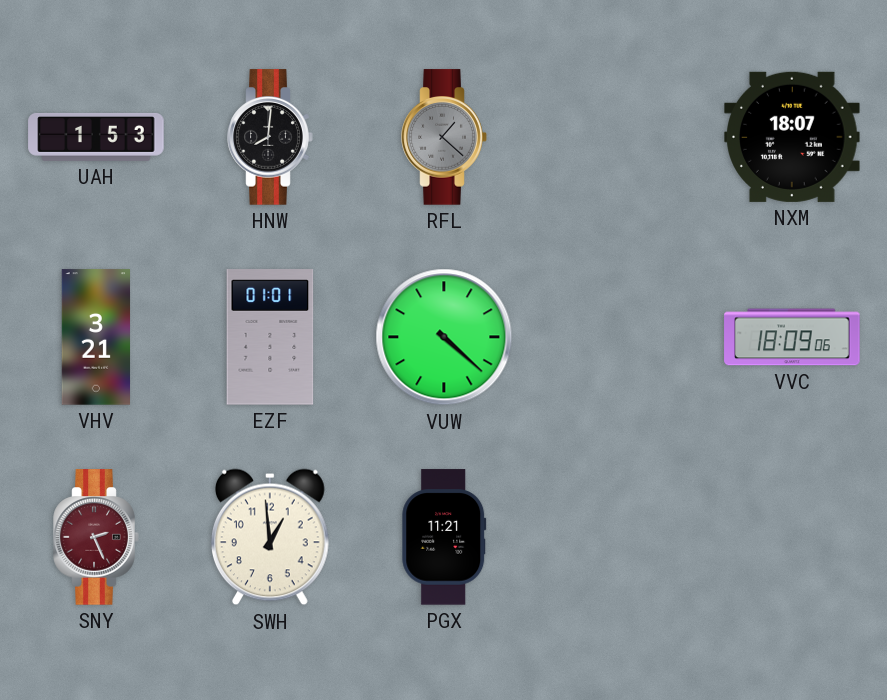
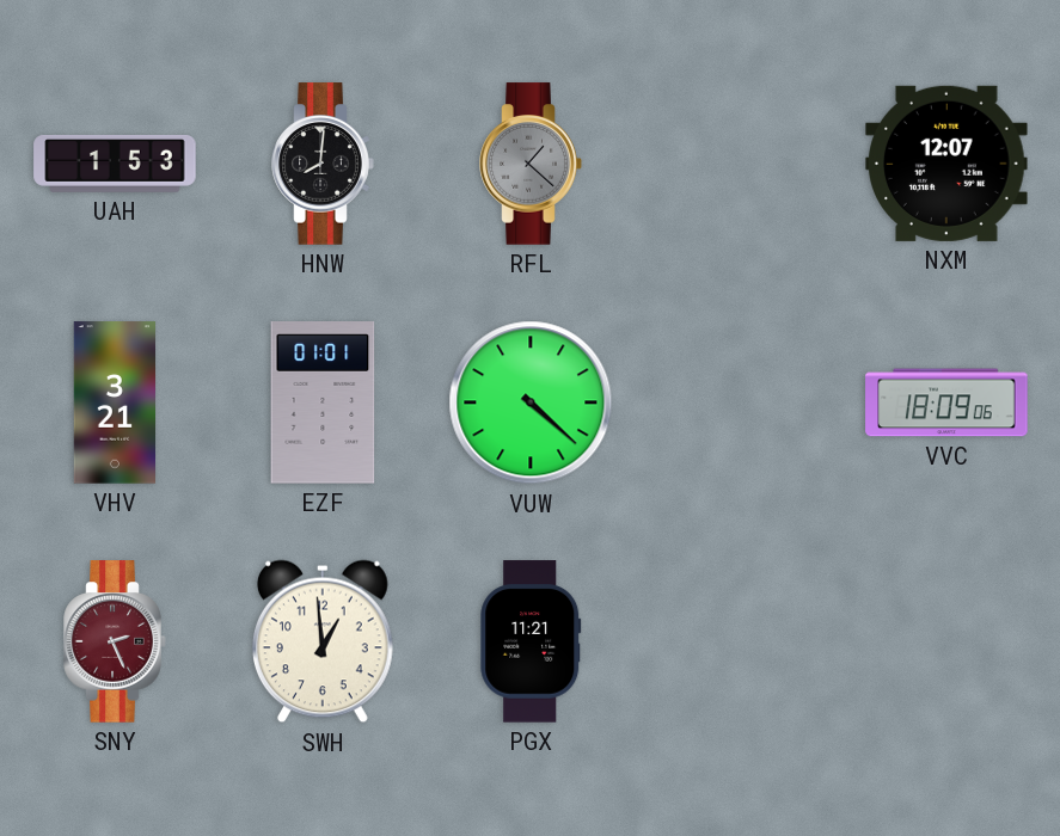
NXM: 18:07 -> 12:07
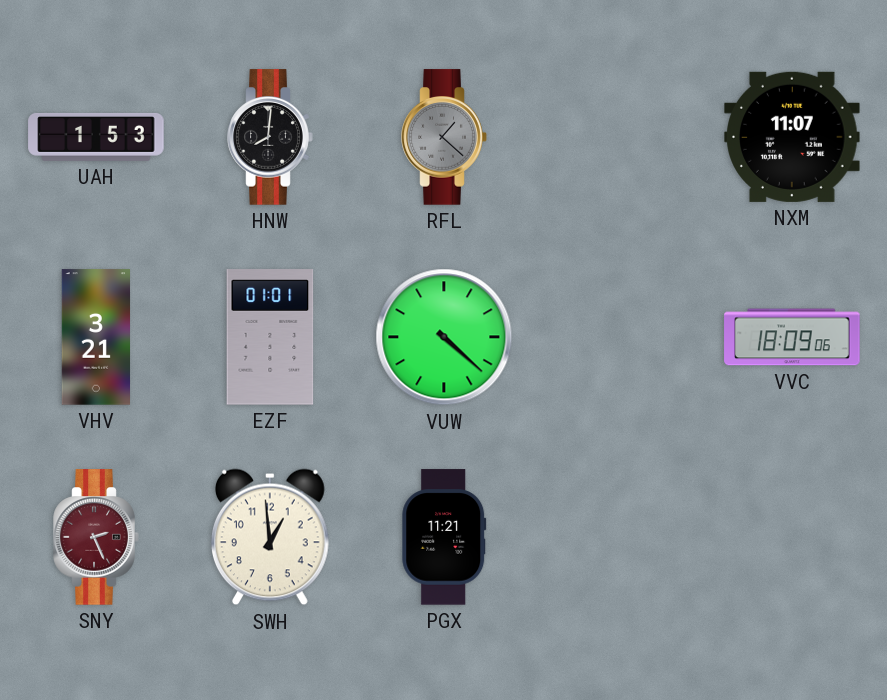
NXM: 12:07 -> 11:07
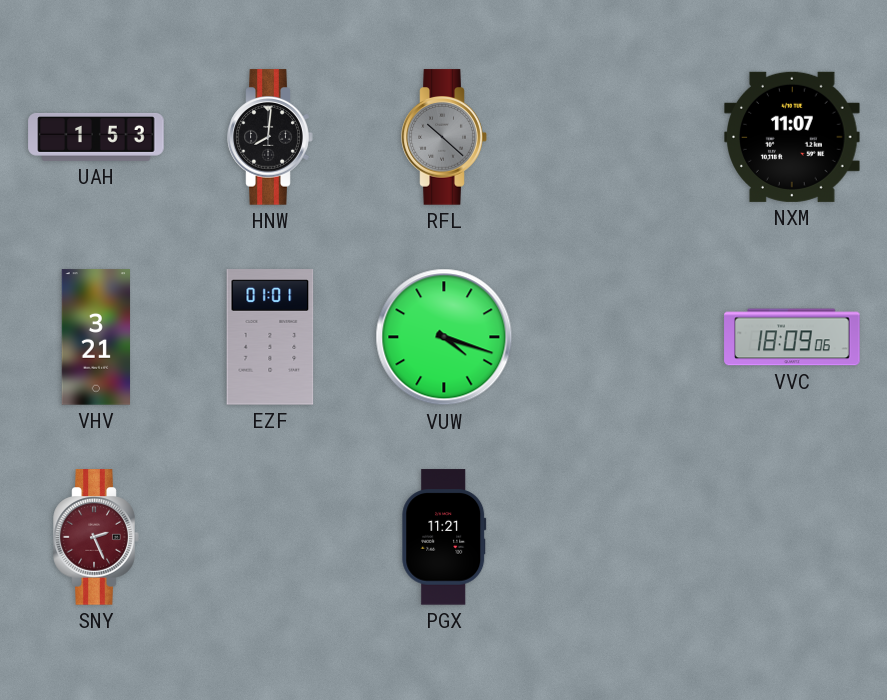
RFL: 1:22 -> 10:22
VUW: 4:22 -> 4:18
SWH: 12:59 -> none
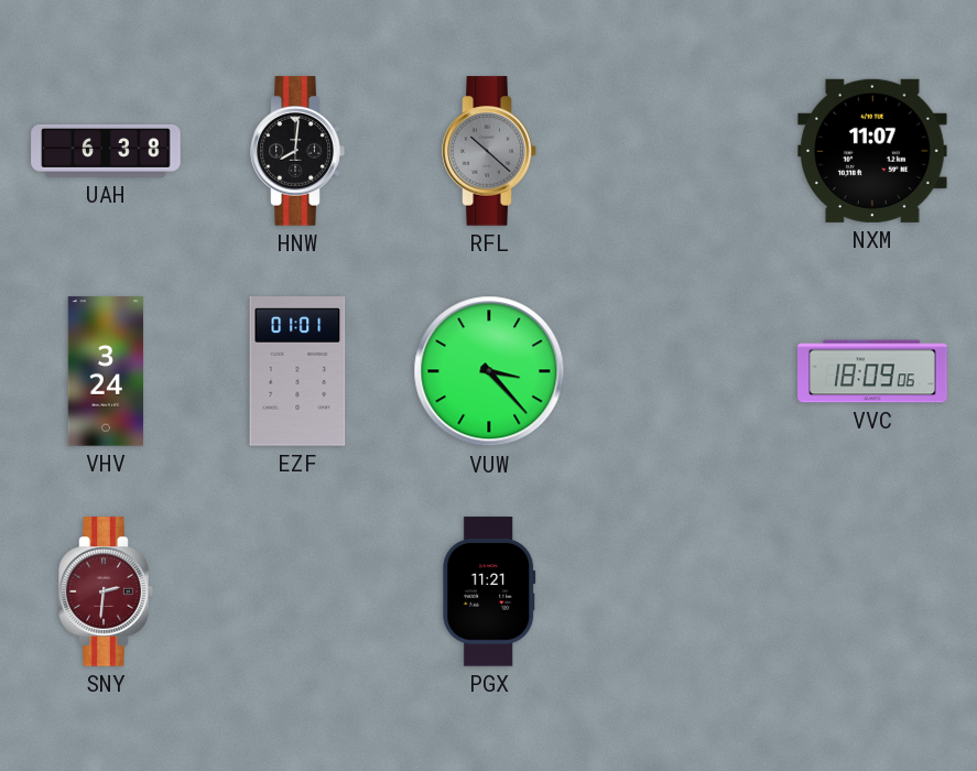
UAH: 1:53 -> 6:38
VHV: 3:21 -> 3:24
VUW: 4:18 -> 3:23
SNY: 2:26 -> 2:31
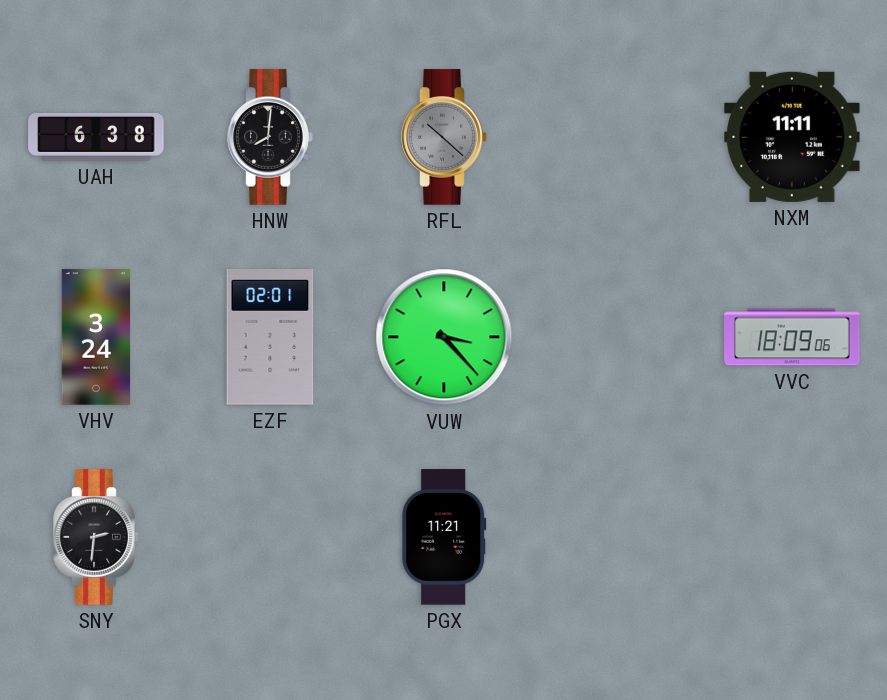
NXM: 11:07 -> 11:11
EZF: 01:01 -> 02:01
SNY dial: burgundy -> black
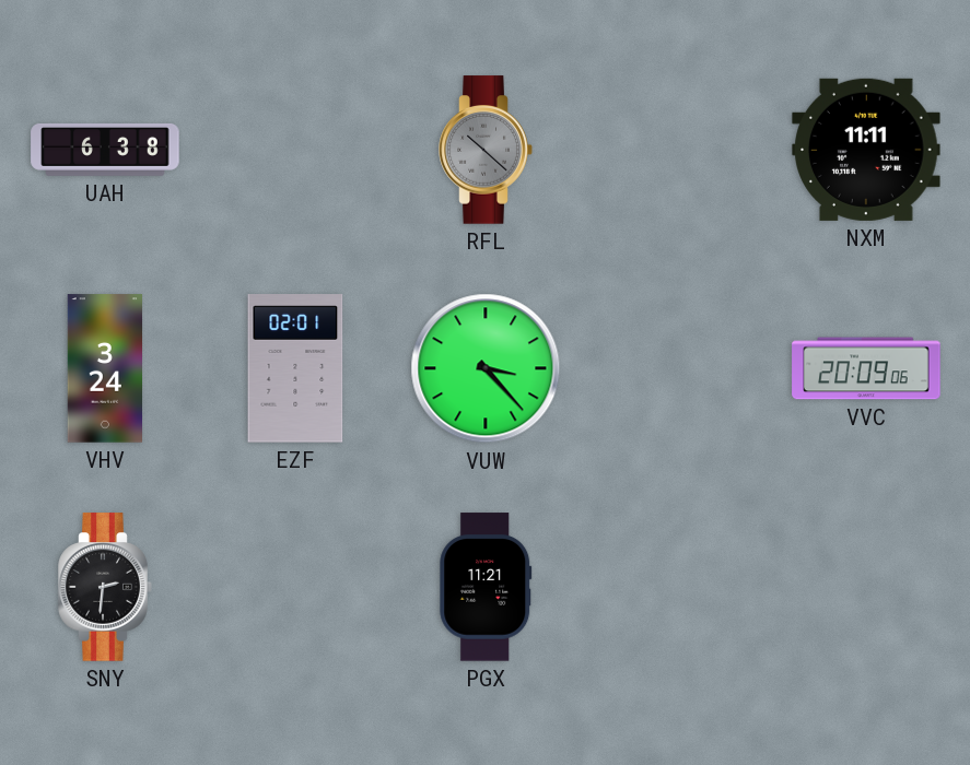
HNW: 8:01 -> none
VVC: 18:09 -> 20:09
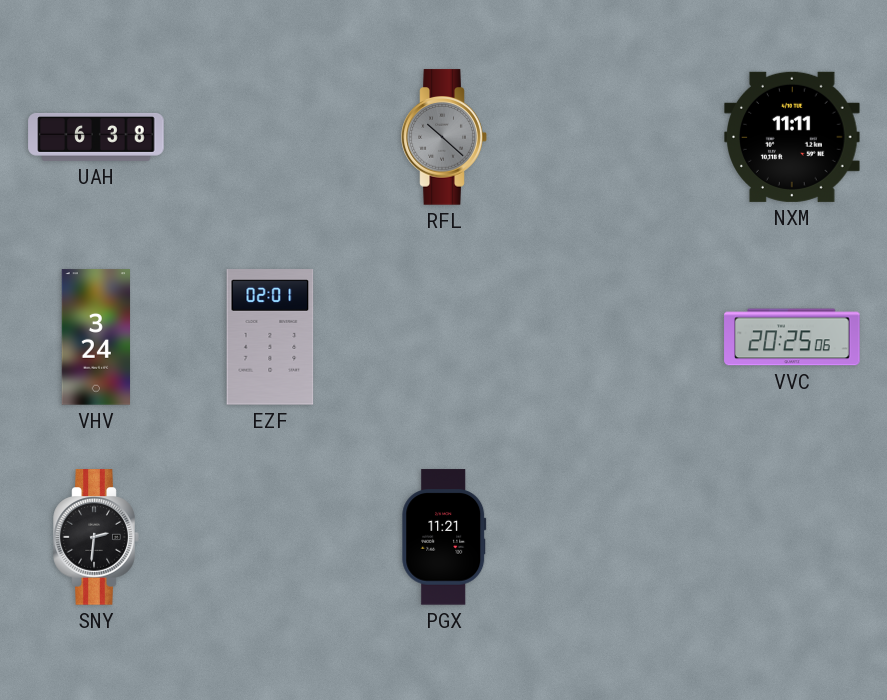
VUW: 3:23 -> none
VVC: 20:09 -> 20:25
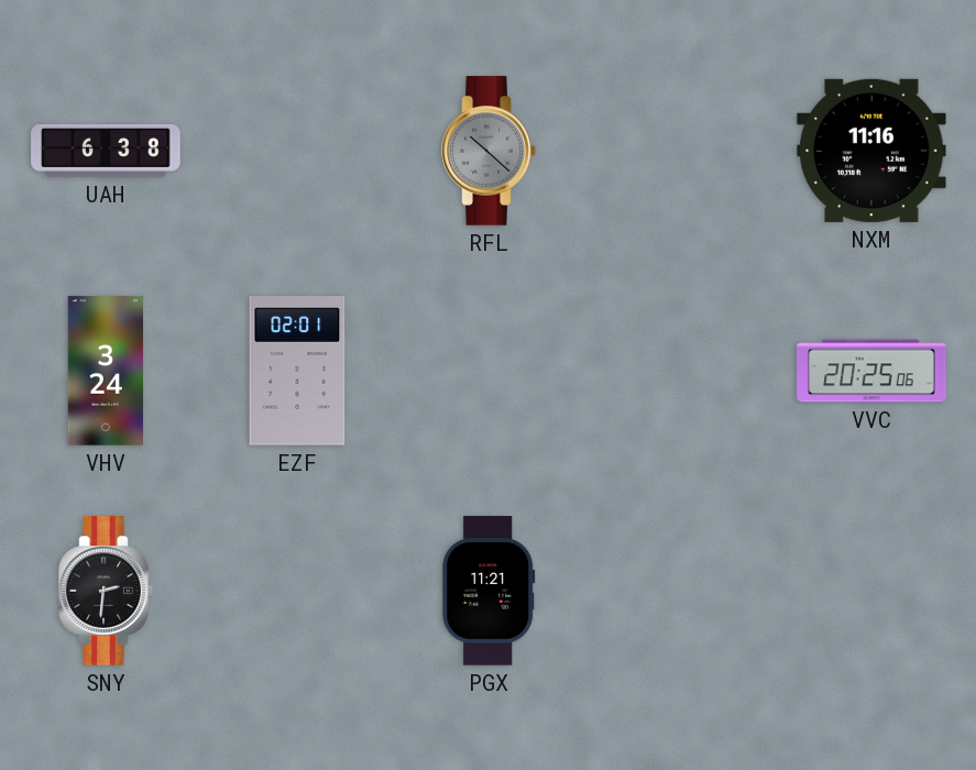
NXM: 11:11 -> 11:16
